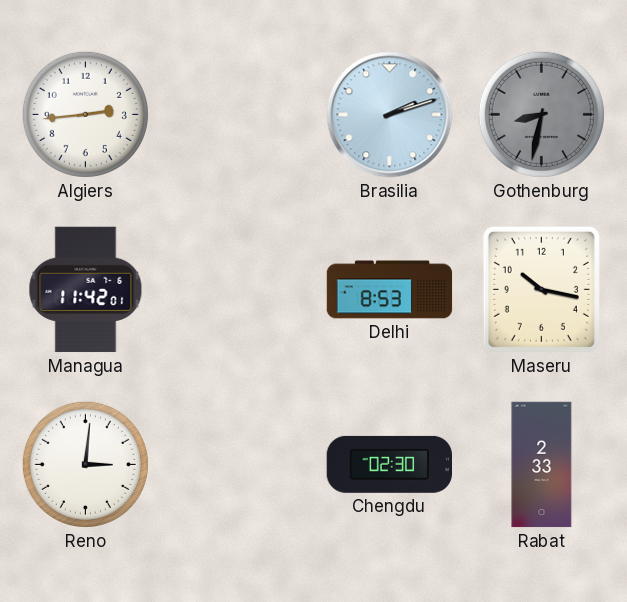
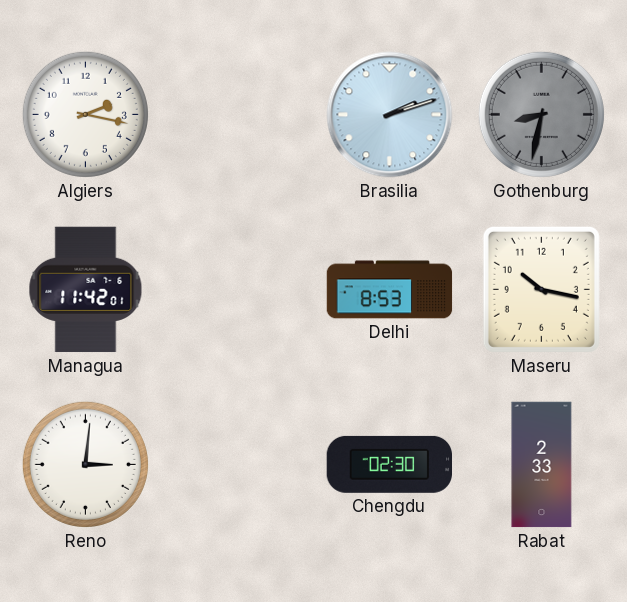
Algiers: 2:44 -> 2:17
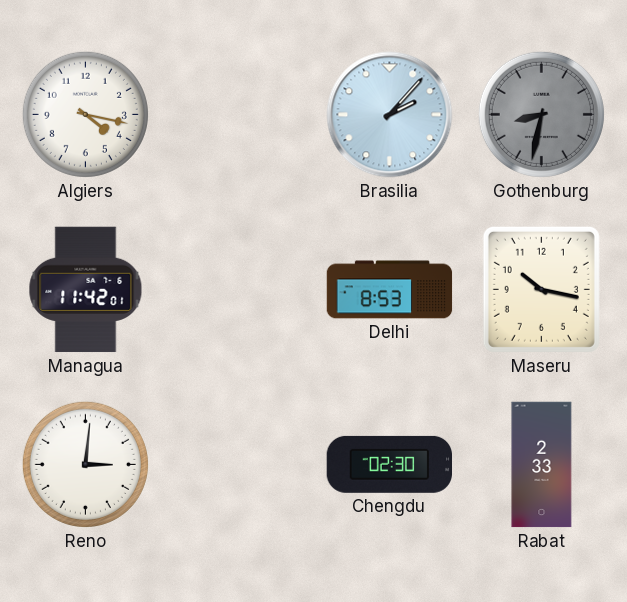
Algiers: 2:17 -> 4:17
Brasilia: 2:12 -> 2:07
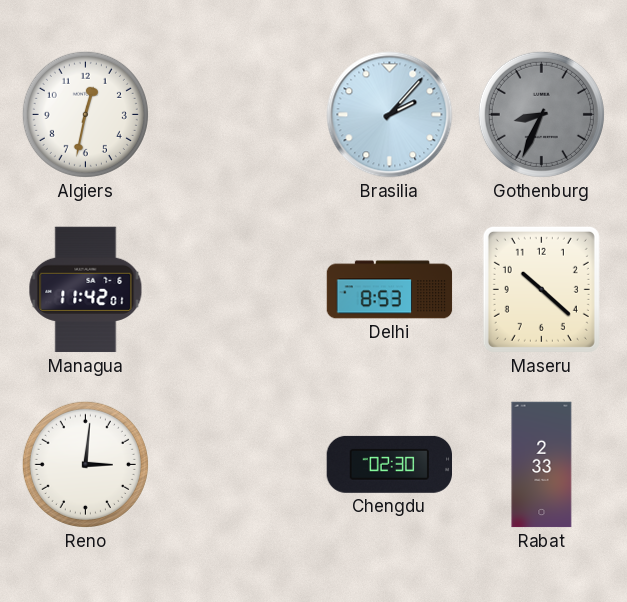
Algiers: 4:17 -> 12:32
Gothenburg: 8:32 -> 8:34
Maseru: 10:17 -> 10:22
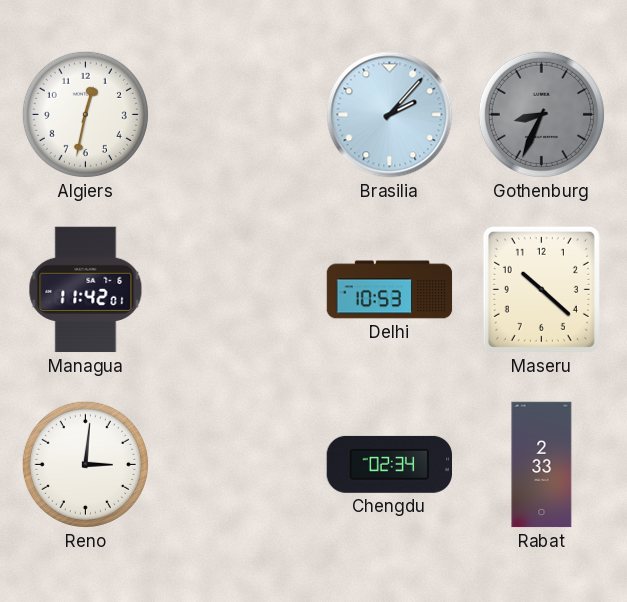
Delhi: 8:53 -> 10:53
Chengdu: 02:30 -> 02:34
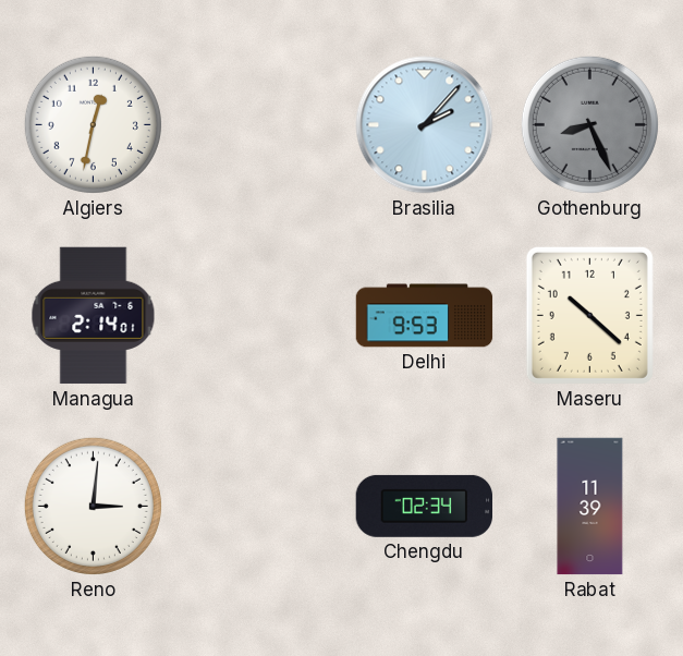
Gothenburg: 8:34 -> 8:26
Managua: 11:42 -> 2:14
Delhi: 10:53 -> 9:53
Rabat: 2:33 -> 11:39
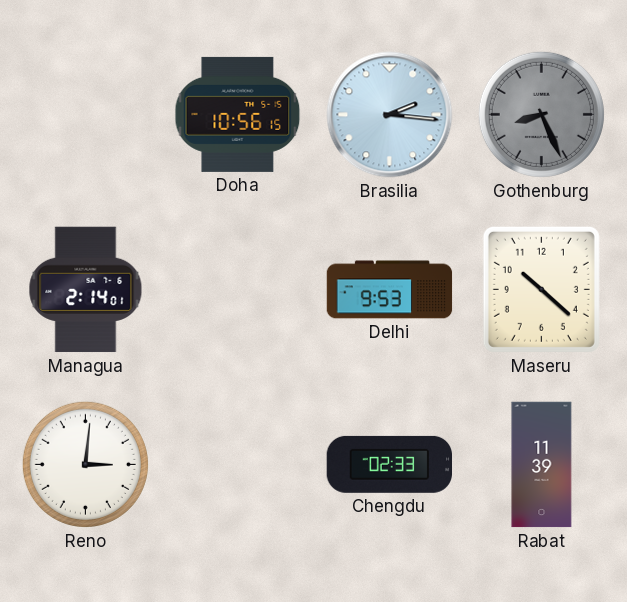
Algiers: 12:32 -> none
Doha: none -> 10:56
Brasilia: 2:07 -> 2:16
Chengdu: 02:34 -> 02:33
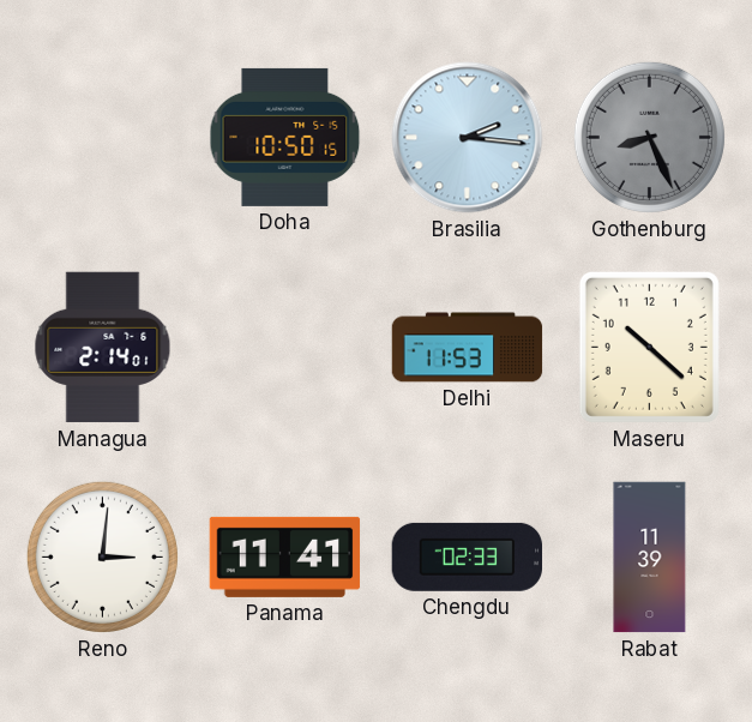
Doha: 10:56 -> 10:50
Delhi: 9:53 -> 11:53
Panama: none -> 11:41
